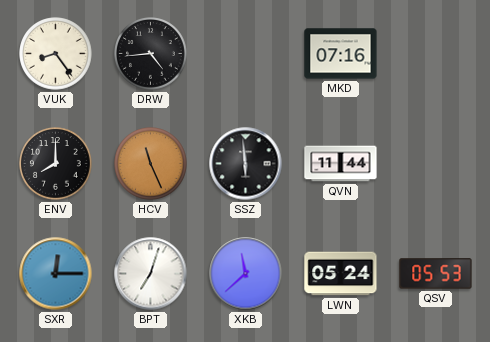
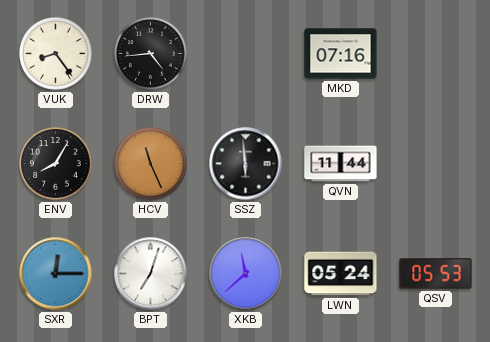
ENV: 8:00 -> 8:05
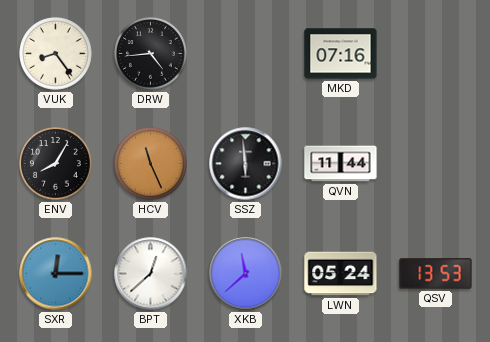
BPT: 7:03 -> 12:38
QSV: 05:53 -> 13:53
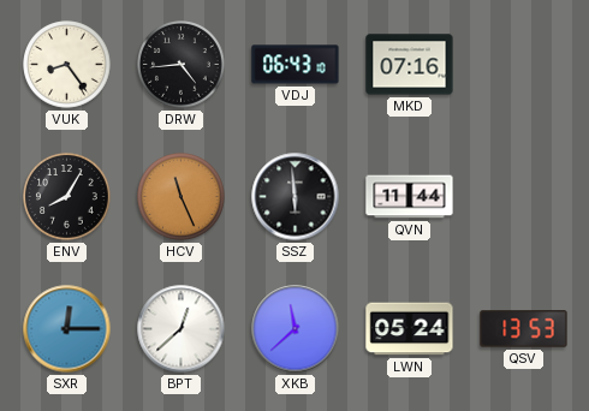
VDJ: none -> 06:43
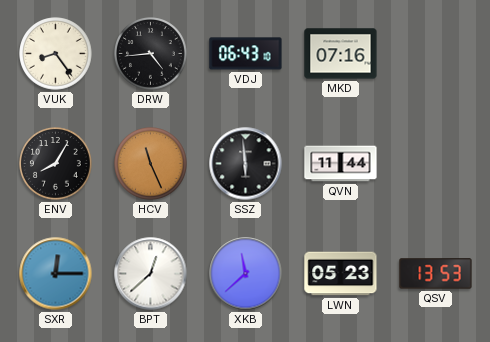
LWN: 05:24 -> 05:23
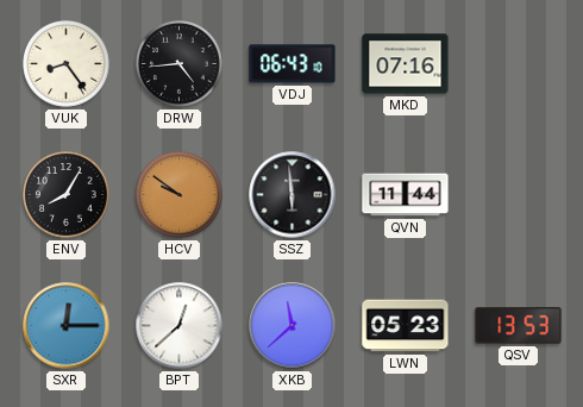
HCV: 11:26 -> 9:51
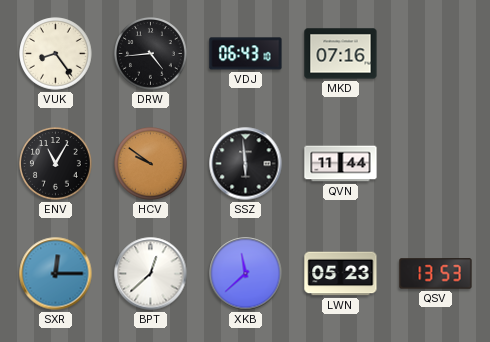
ENV: 8:05 -> 11:05
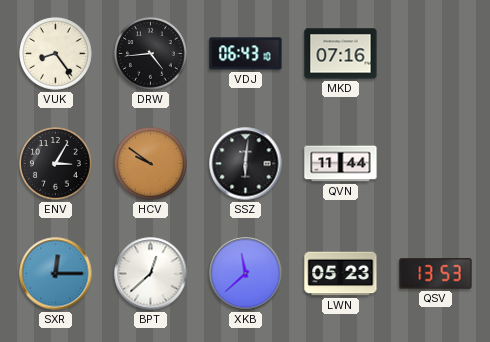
ENV: 11:05 -> 3:05
SSZ: 5:59 -> 6:01
